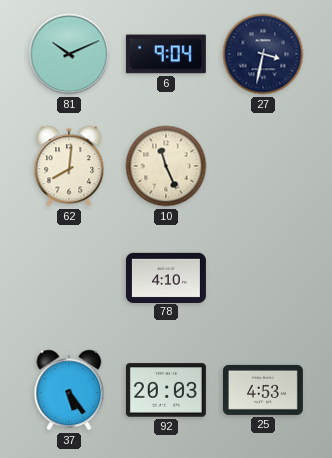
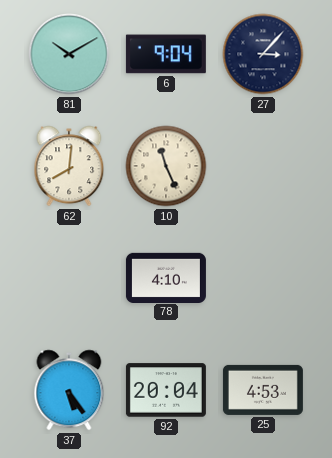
81: 10:11 -> 10:10
27: 3:32 -> 3:07
92: 20:03 -> 20:04
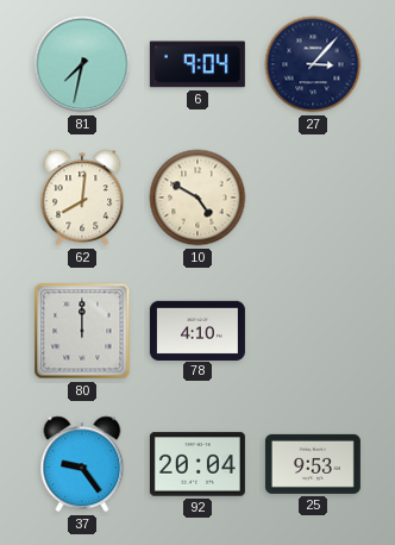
81: 10:10 -> 7:32
10: 11:26 -> 4:50
80: none -> 12:00
37: 5:24 -> 9:24
25: 4:53 -> 9:53
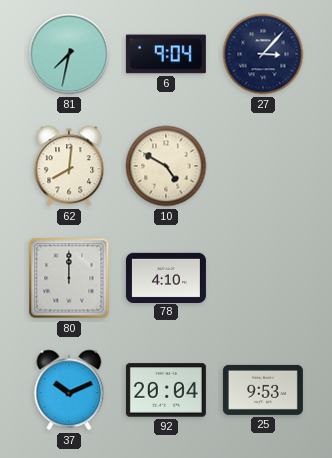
37: 9:24 -> 10:11
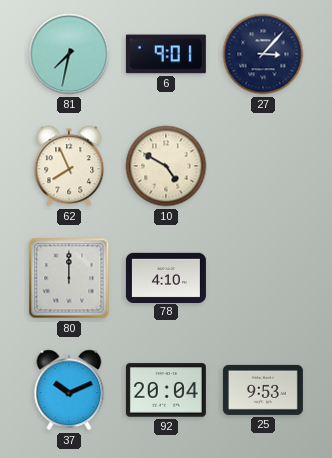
6: 9:04 -> 9:01
62: 8:01 -> 7:56
